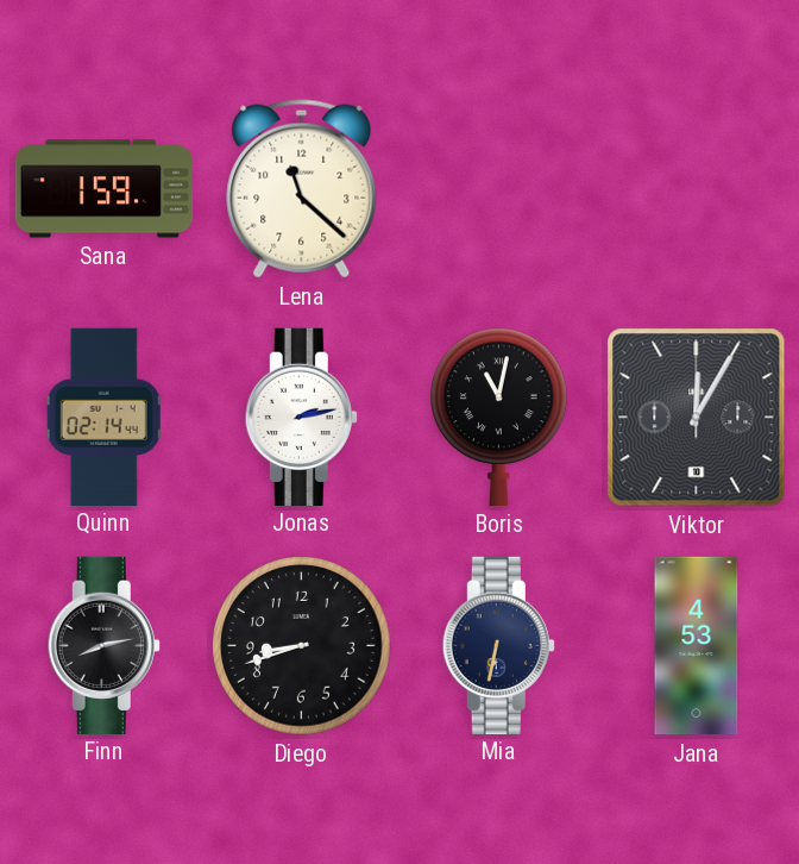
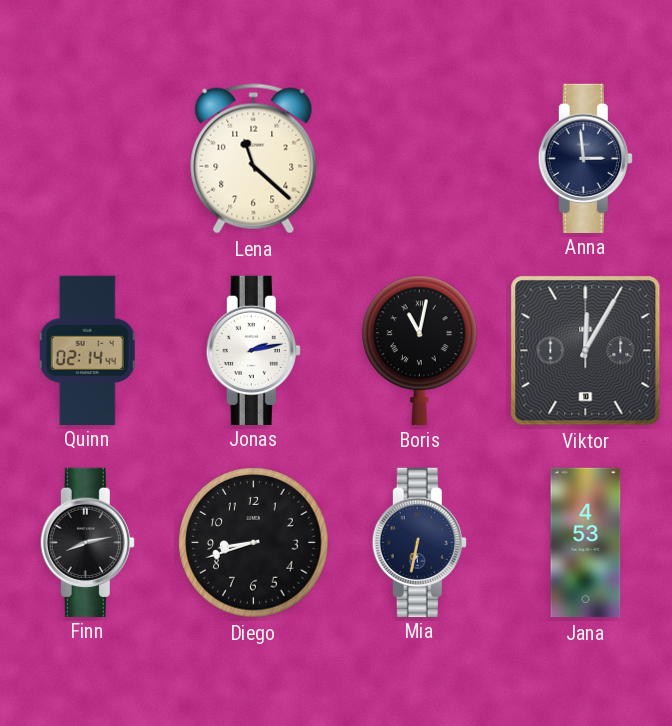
Sana: 1:59 -> none
Anna: none -> 2:59
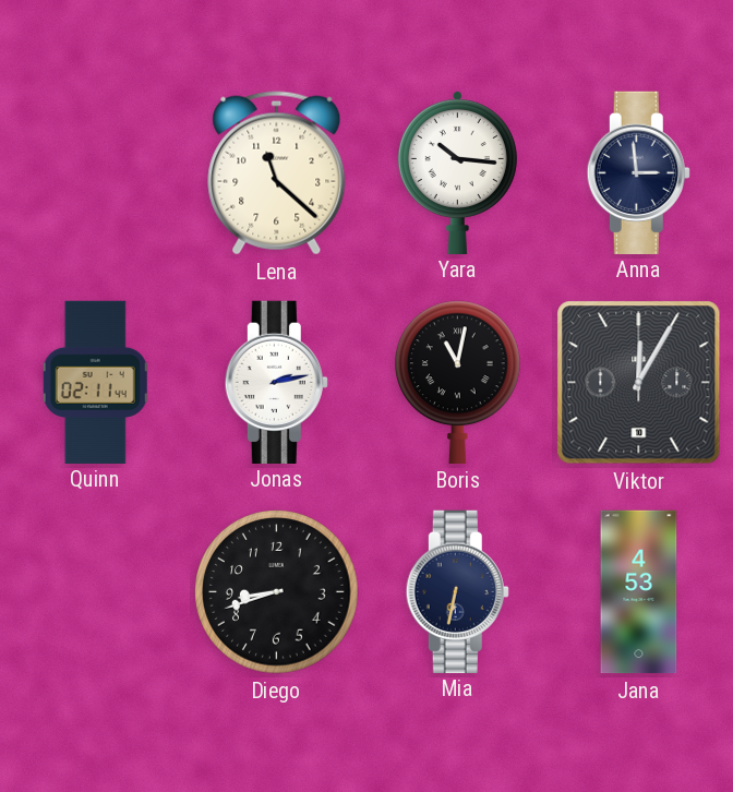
Yara: none -> 10:16
Quinn: 02:14 -> 02:11
Finn: 8:13 -> none
